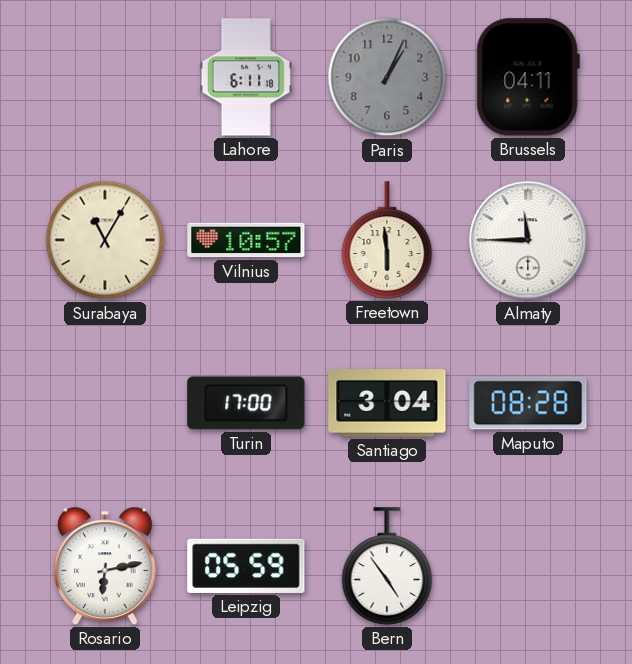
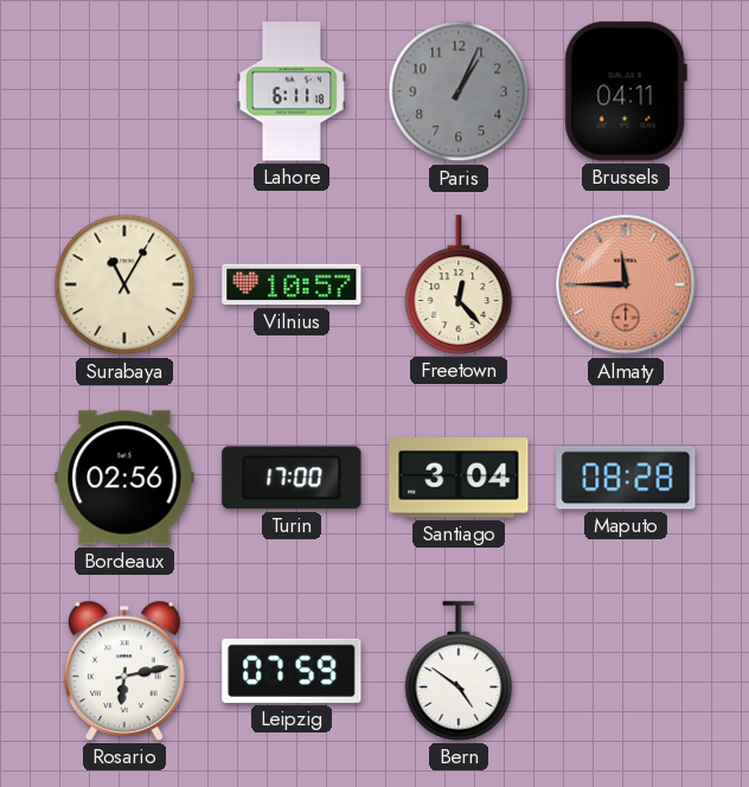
Freetown: 5:59 -> 12:23
Almaty dial: white -> salmon
Bordeaux: none -> 02:56
Leipzig: 05:59 -> 07:59
Bern: 4:54 -> 4:51
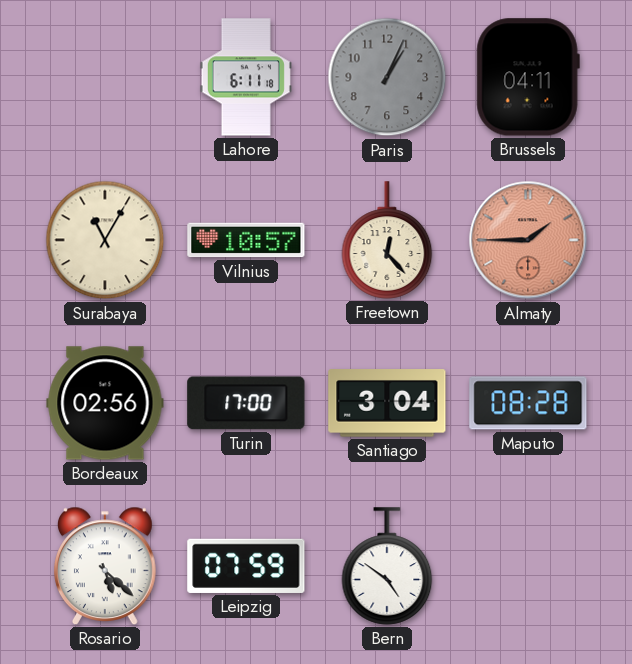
Almaty: 11:45 -> 1:45
Rosario: 6:13 -> 5:22
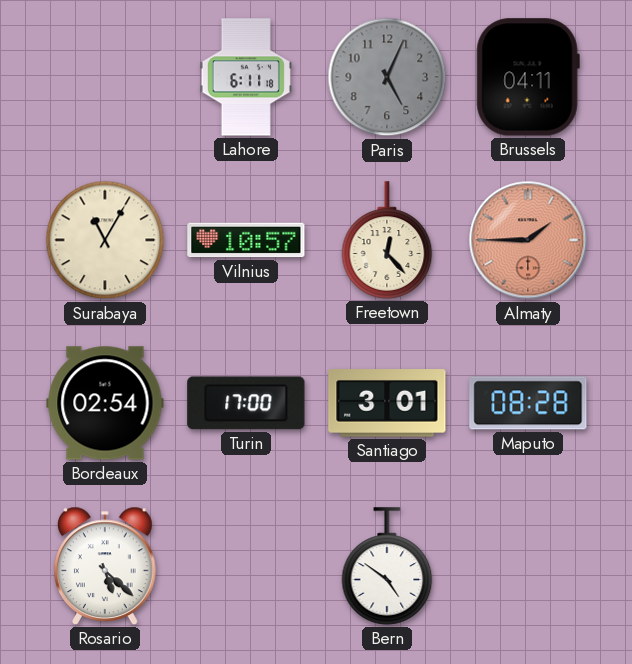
Paris: 1:04 -> 5:04
Bordeaux: 02:56 -> 02:54
Santiago: 3:04 -> 3:01
Leipzig: 07:59 -> none
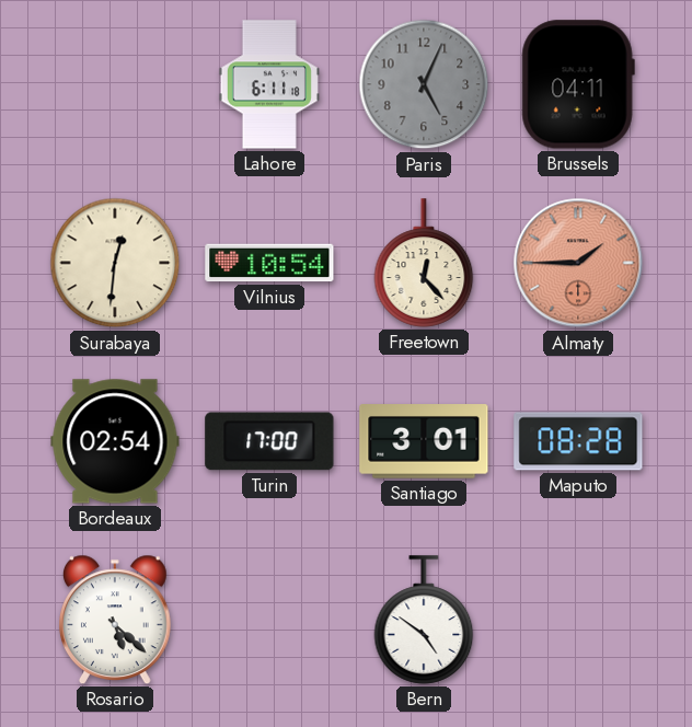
Surabaya: 11:05 -> 12:31
Vilnius: 10:57 -> 10:54
